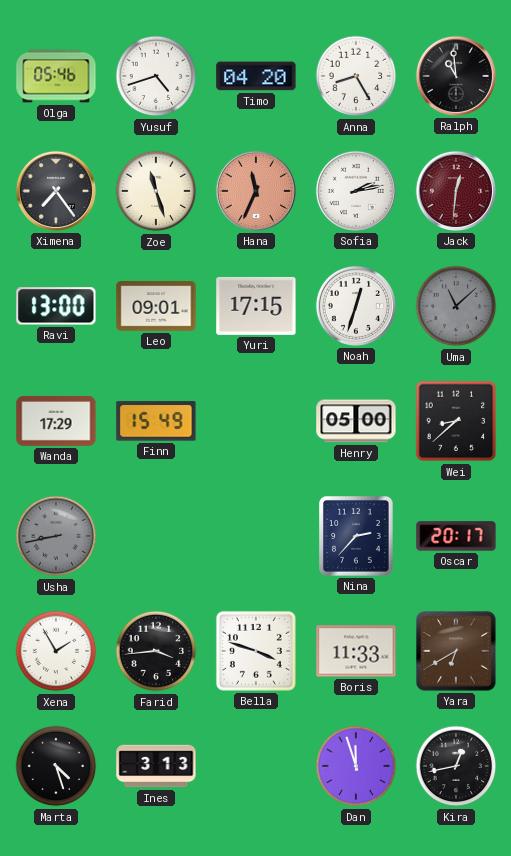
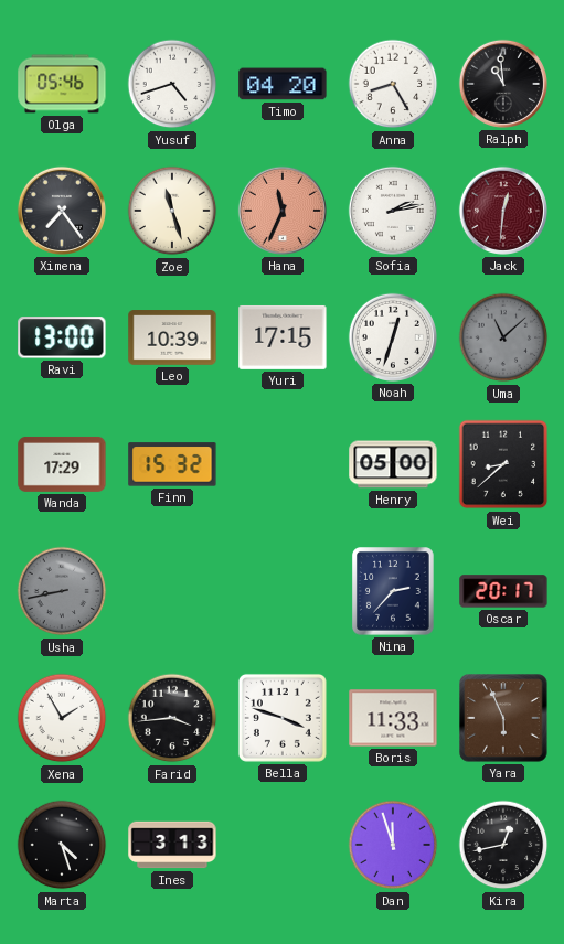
Leo: 09:01 -> 10:39
Finn: 15:49 -> 15:32
Yara: 6:40 -> 5:56
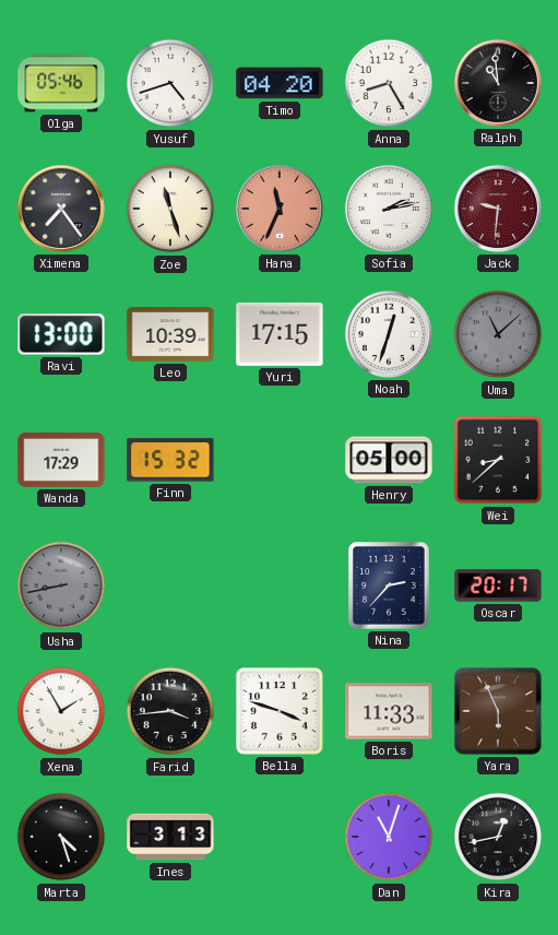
Jack: 12:31 -> 9:31
Dan: 11:57 -> 11:03
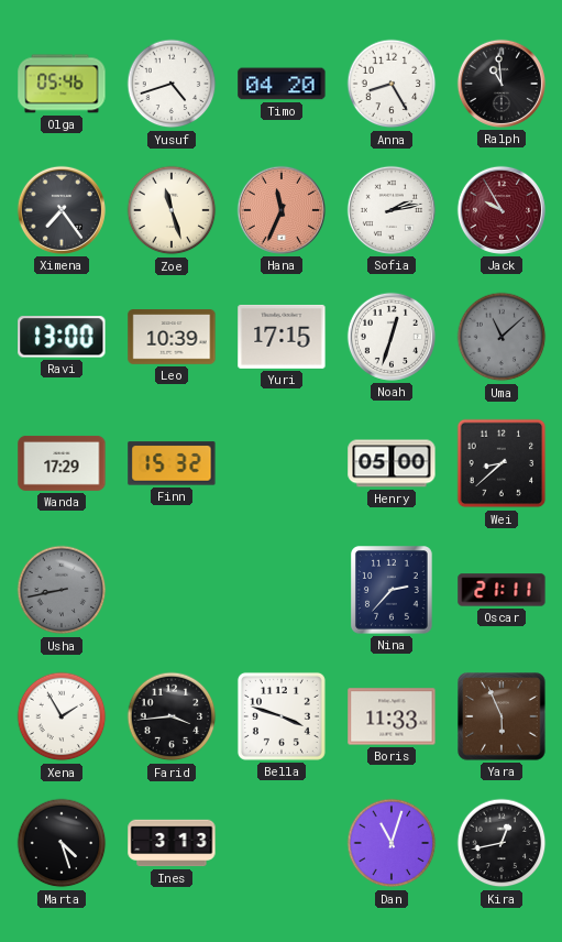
Jack: 9:31 -> 9:55
Oscar: 20:17 -> 21:11
